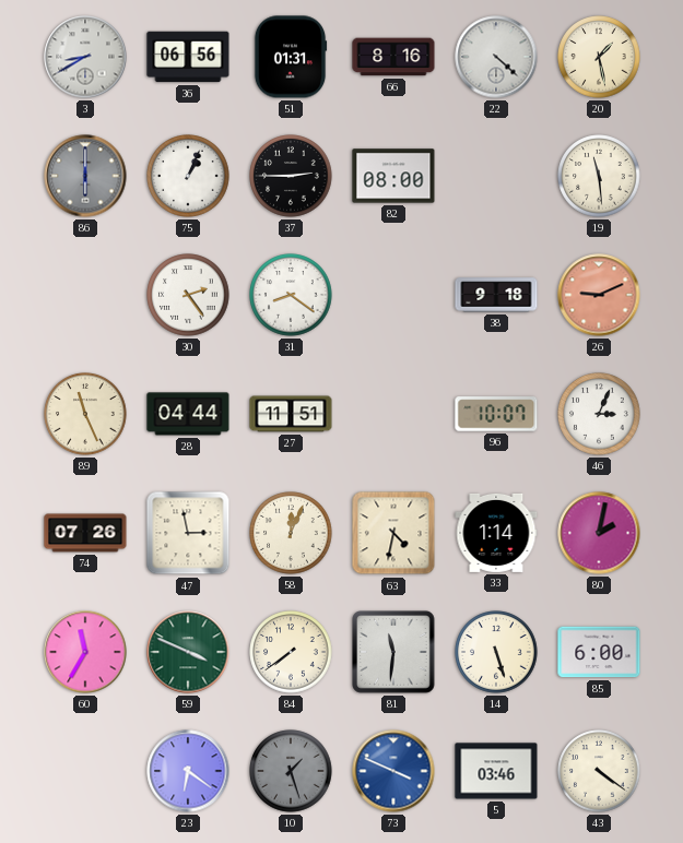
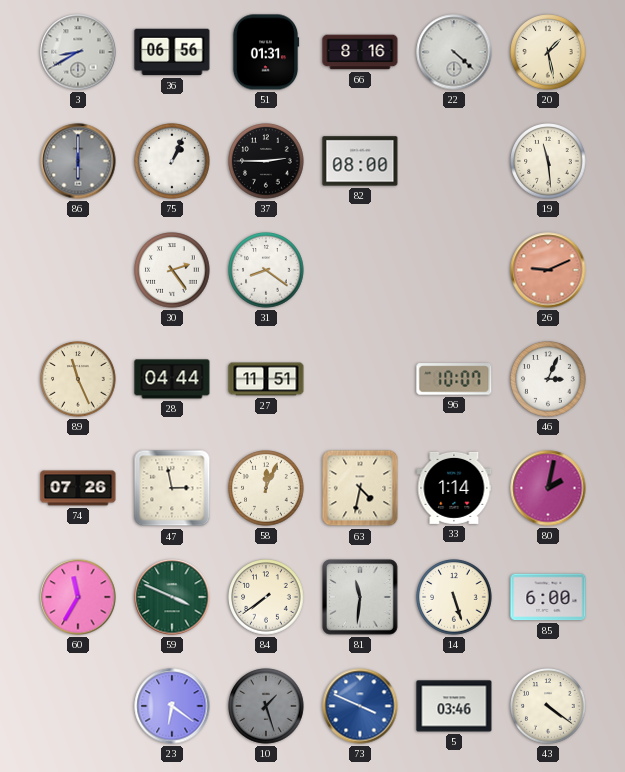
38: 9:18 -> none
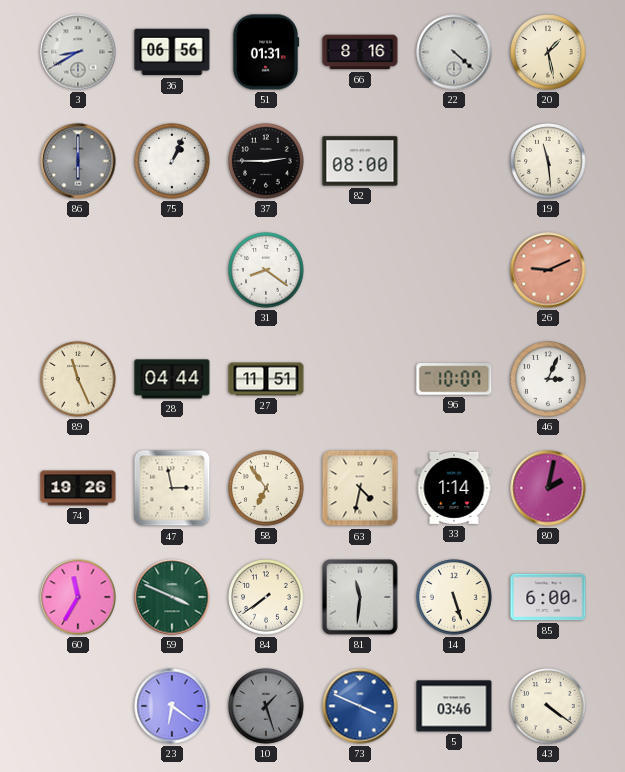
30: 2:24 -> none
74: 07:26 -> 19:26
58: 12:04 -> 6:54
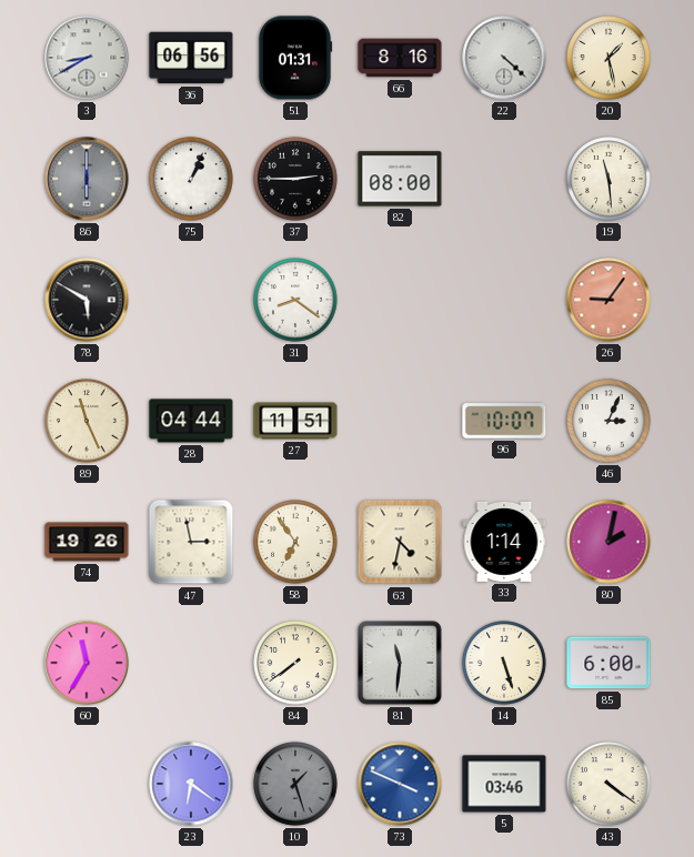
78: none -> 5:50
26: 9:11 -> 9:06
59: 3:49 -> none
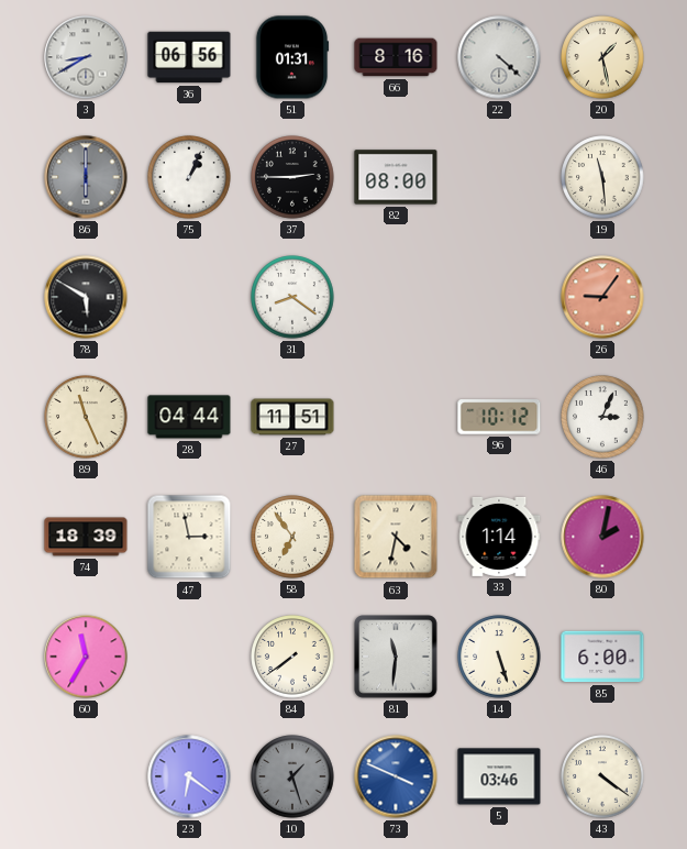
96: 10:07 -> 10:12
74: 19:26 -> 18:39
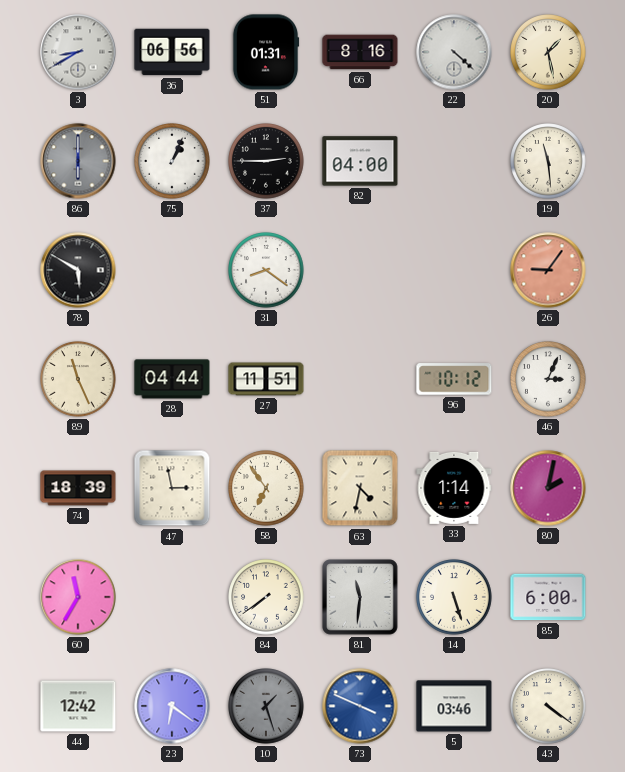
82: 08:00 -> 04:00
44: none -> 12:42
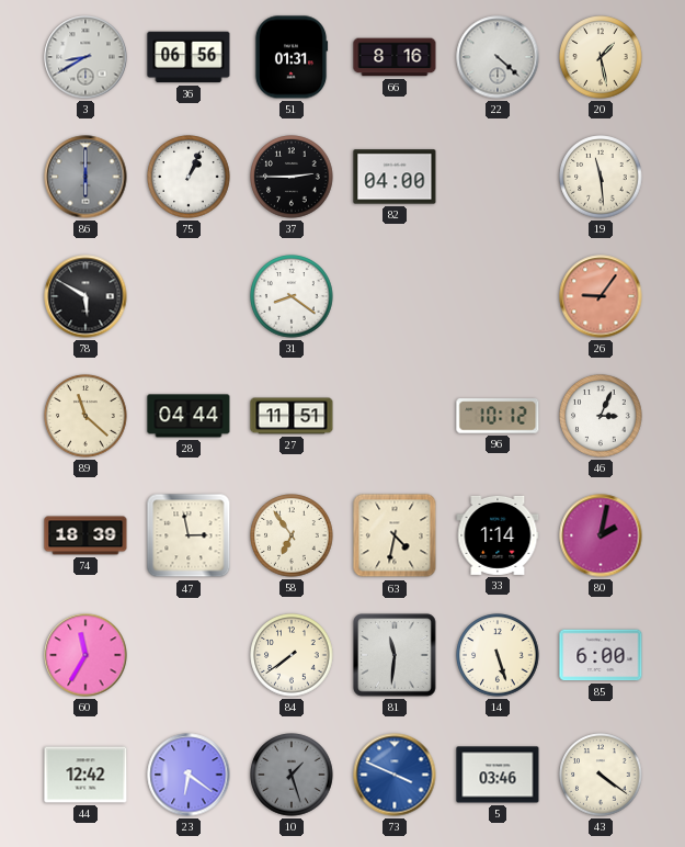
89: 11:26 -> 11:22
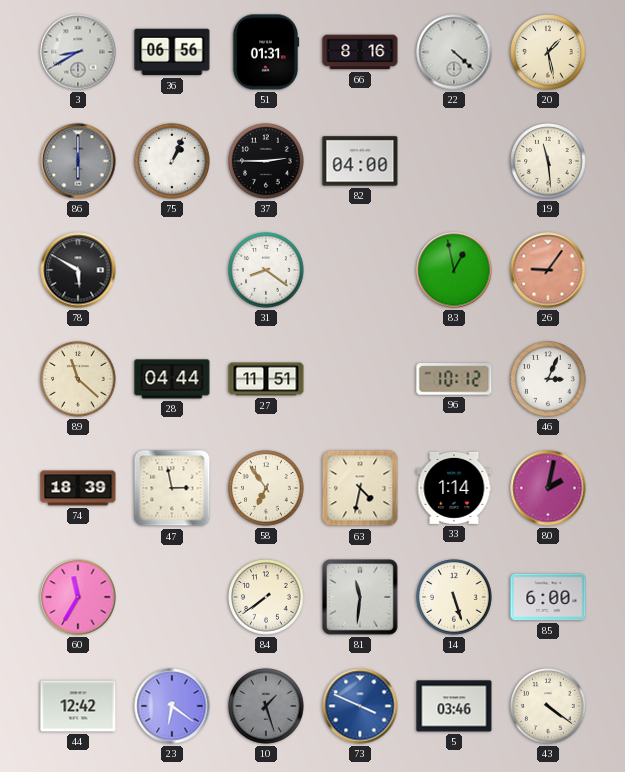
83: none -> 12:58
